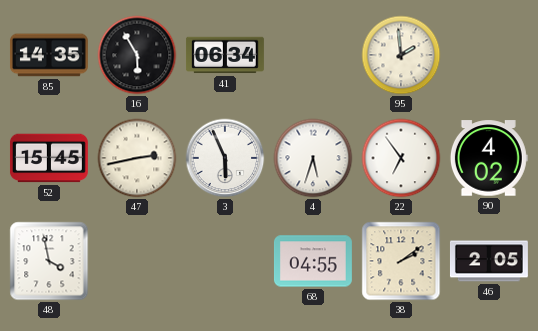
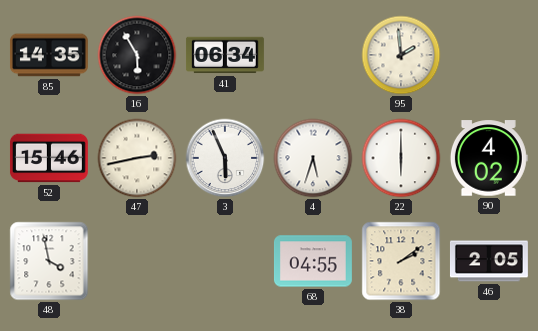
52: 15:45 -> 15:46
22: 6:54 -> 6:00
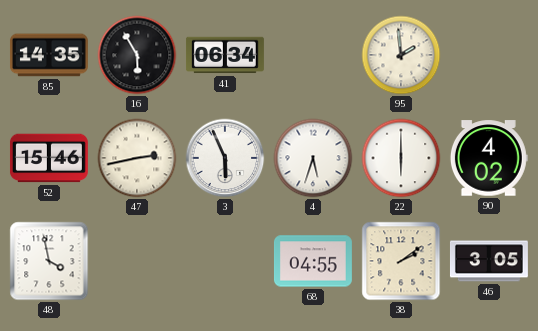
46: 2:05 -> 3:05
